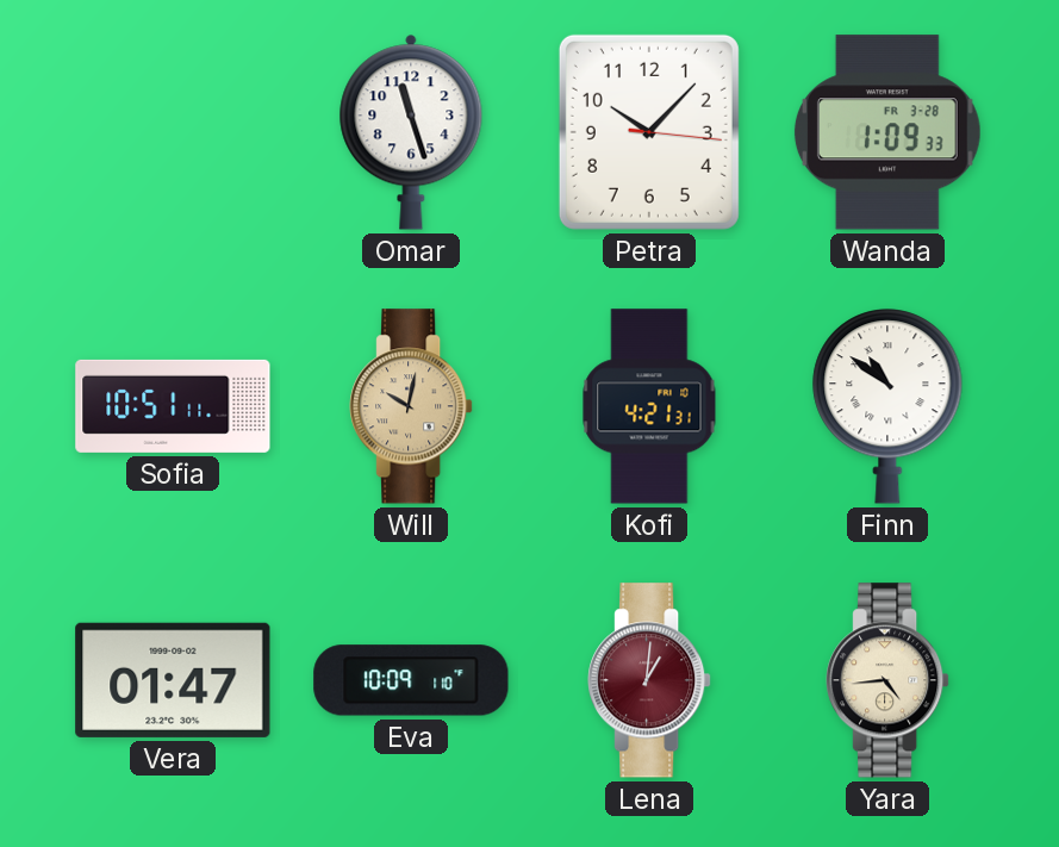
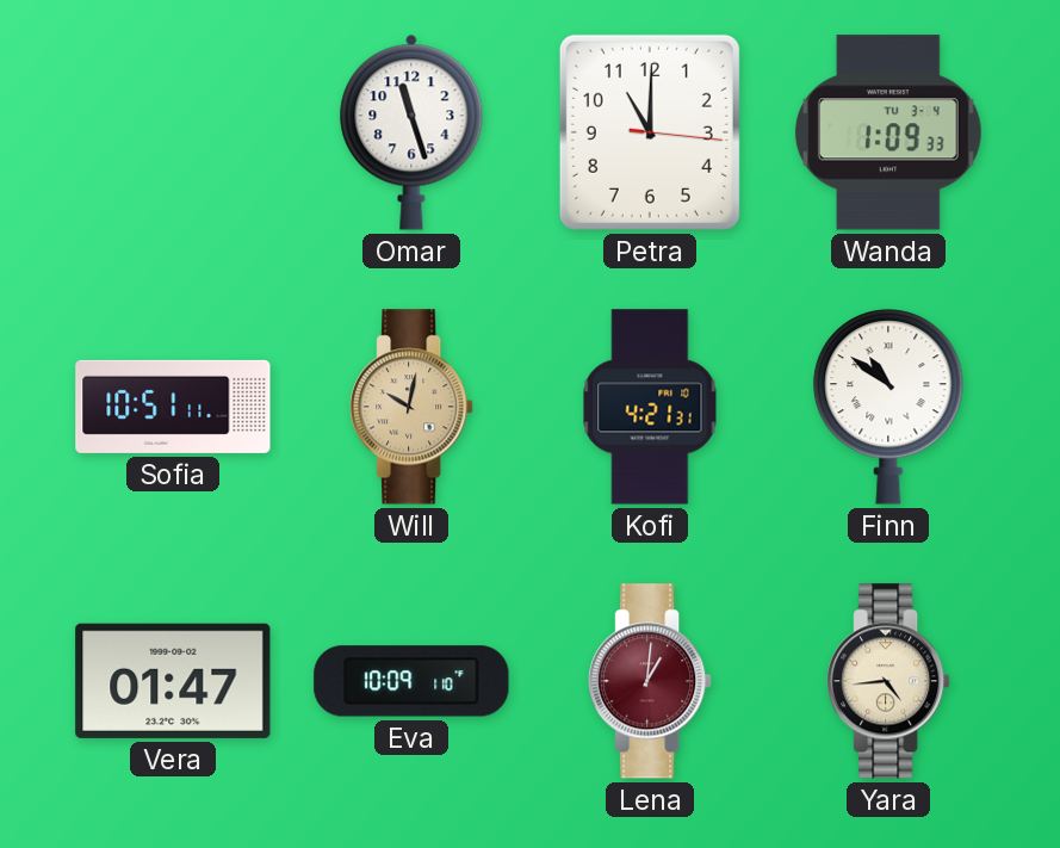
Petra: 10:07 -> 11:00
Wanda date: FR 3-28 -> TU 3-4
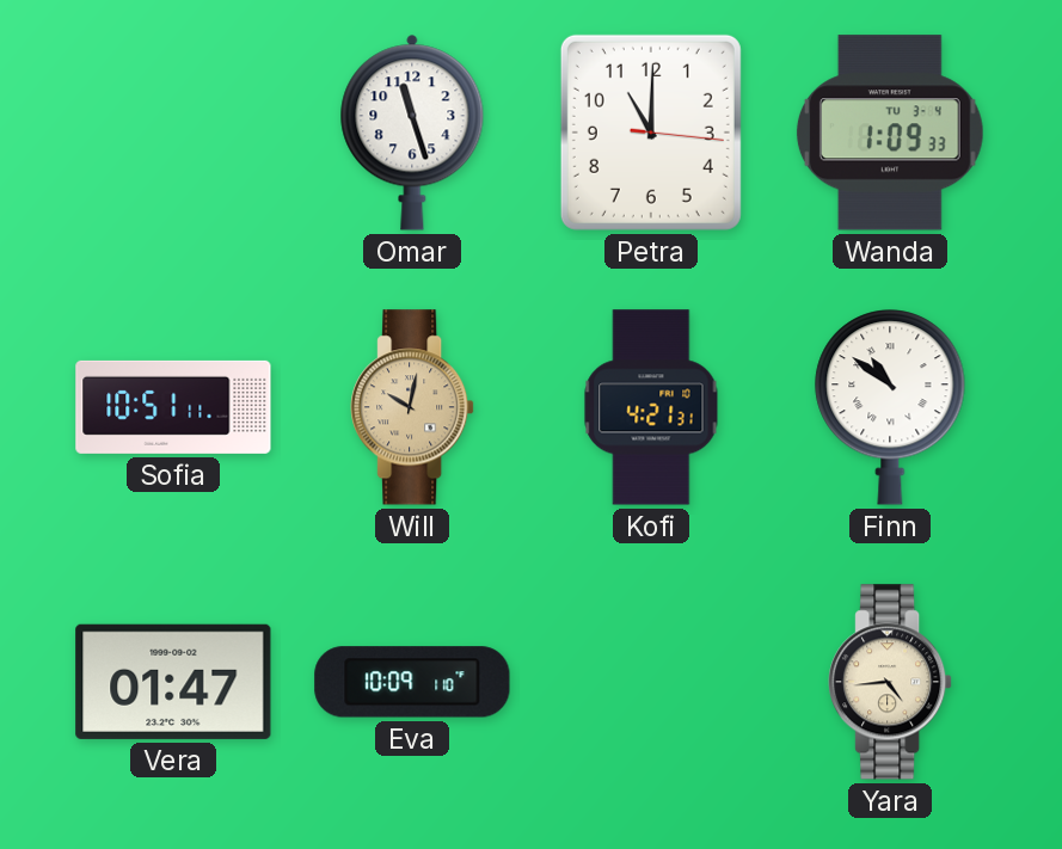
Lena: 1:01 -> none
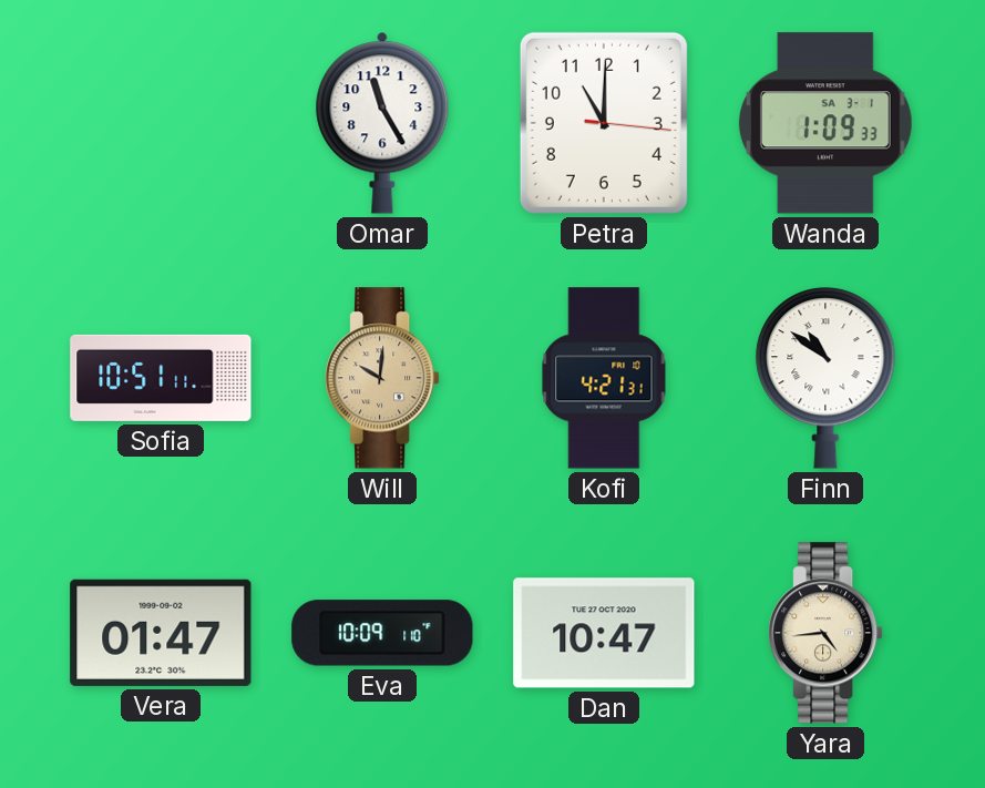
Omar: 11:27 -> 11:25
Wanda date: TU 3-4 -> SA 3-1
Will: 10:02 -> 10:01
Dan: none -> 10:47
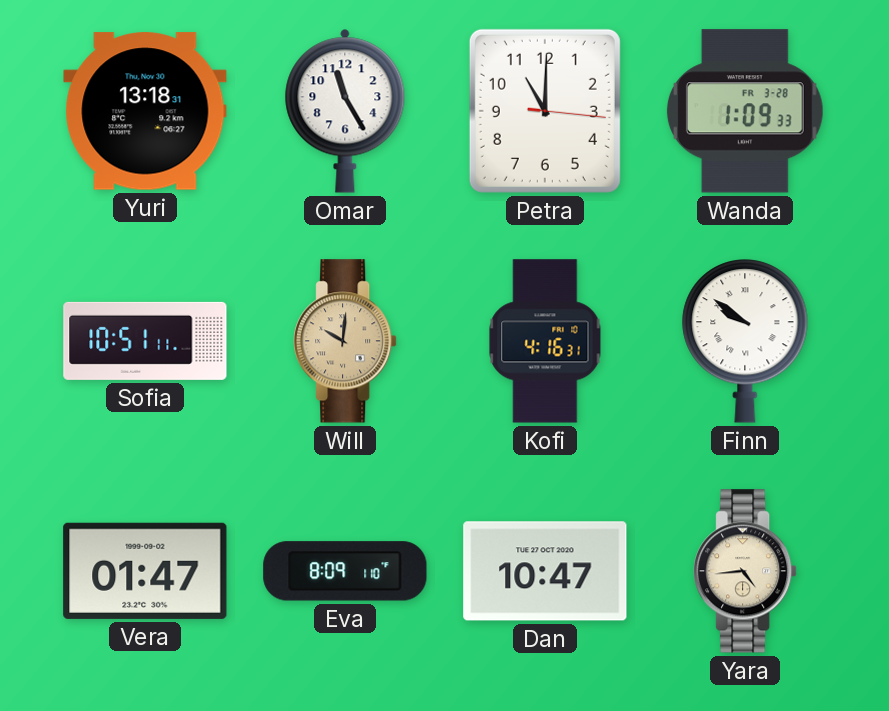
Yuri: none -> 13:18
Wanda date: SA 3-1 -> FR 3-28
Kofi: 4:21 -> 4:16
Finn: 10:51 -> 9:51
Eva: 10:09 -> 8:09
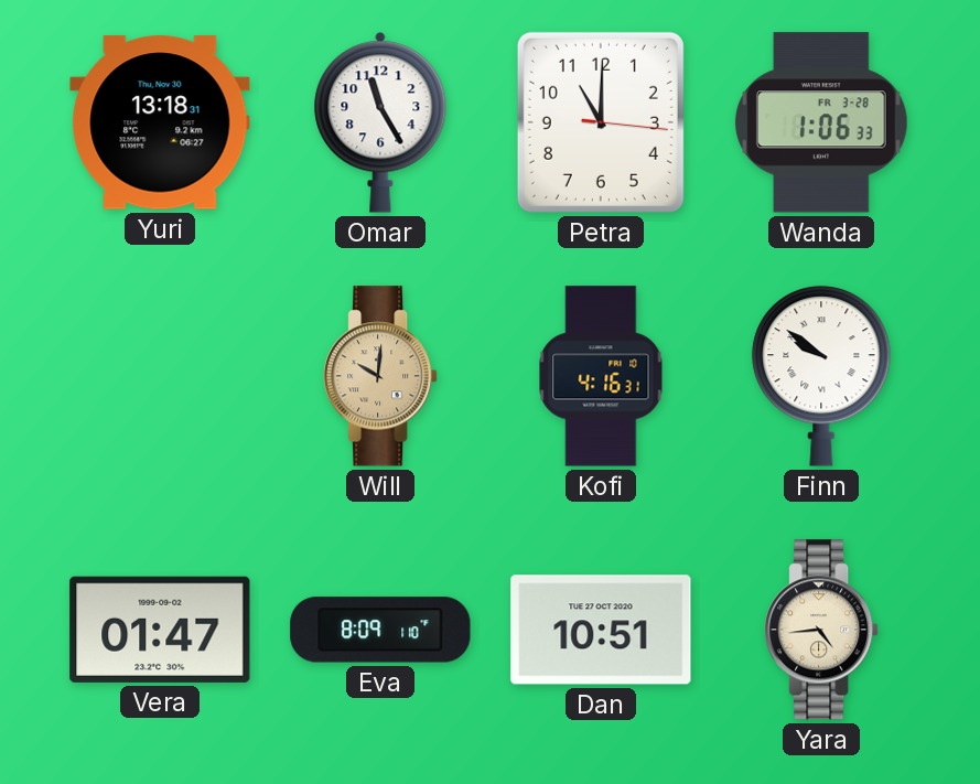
Wanda: 1:09 -> 1:06
Sofia: 10:51 -> none
Dan: 10:47 -> 10:51
